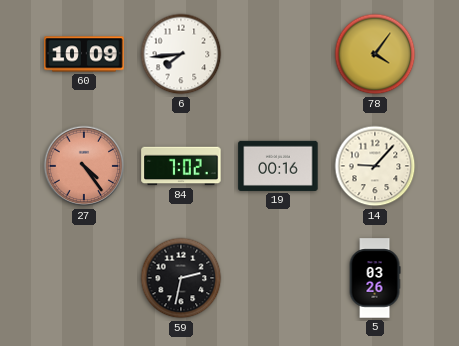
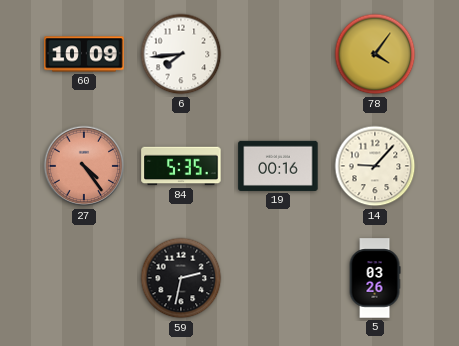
84: 7:02 -> 5:35
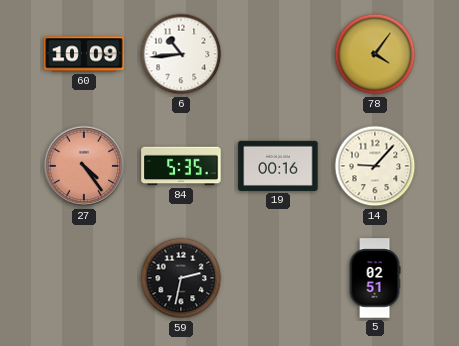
6: 7:44 -> 10:44
5: 03:26 -> 02:51
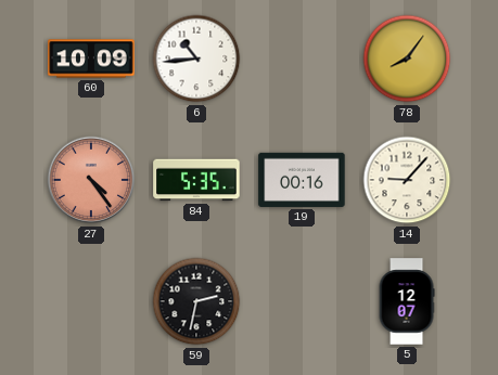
78: 4:06 -> 8:06
5: 02:51 -> 12:07
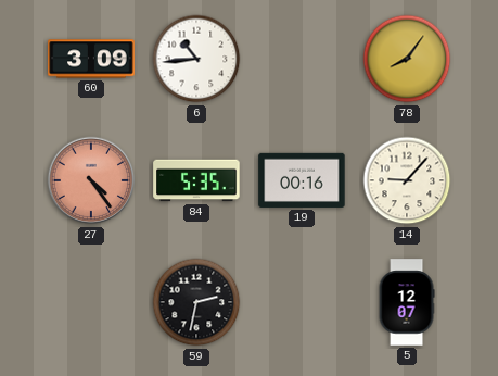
60: 10:09 -> 3:09
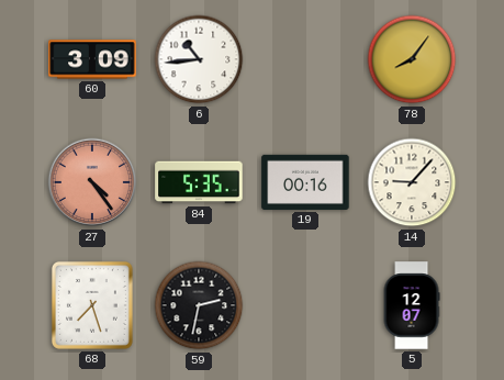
68: none -> 7:27
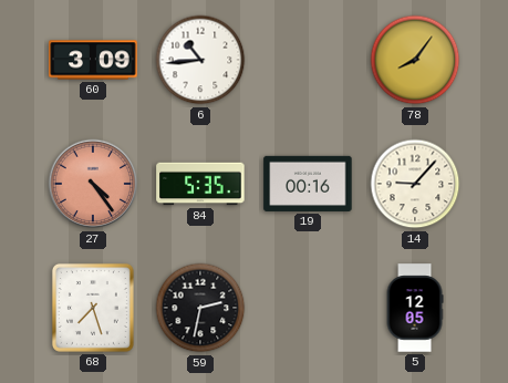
5: 12:07 -> 12:05
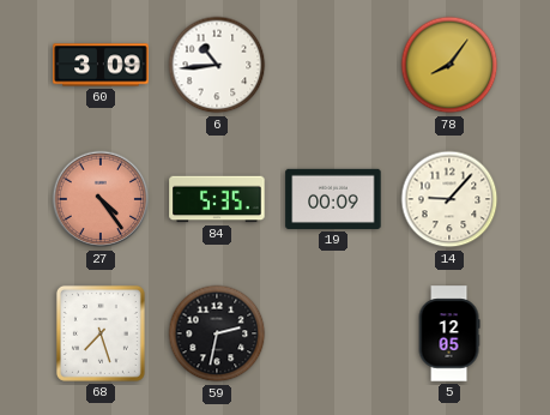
19: 00:16 -> 00:09
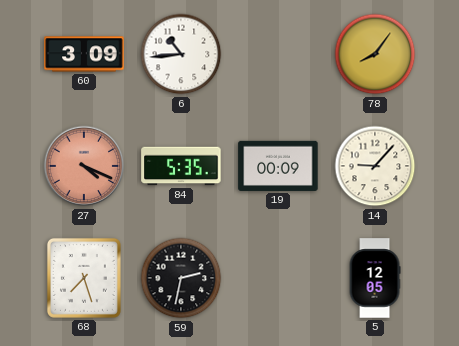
27: 4:24 -> 4:19
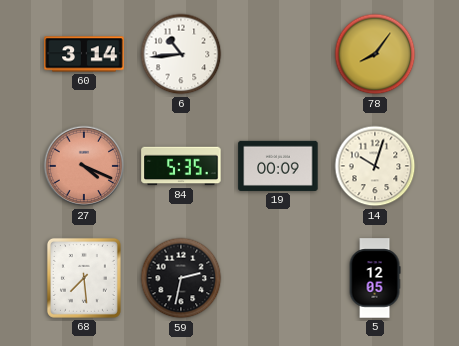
60: 3:09 -> 3:14
14: 9:07 -> 10:03
68: 7:27 -> 7:29
